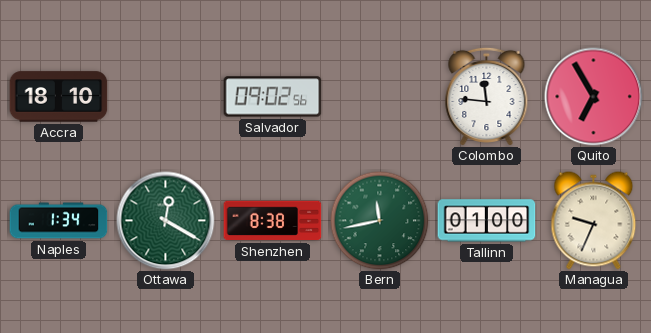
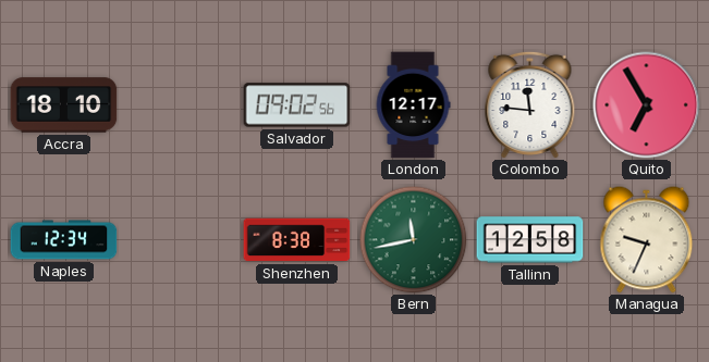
London: none -> 12:17
Naples: 1:34 -> 12:34
Ottawa: 12:20 -> none
Tallinn: 01:00 -> 12:58
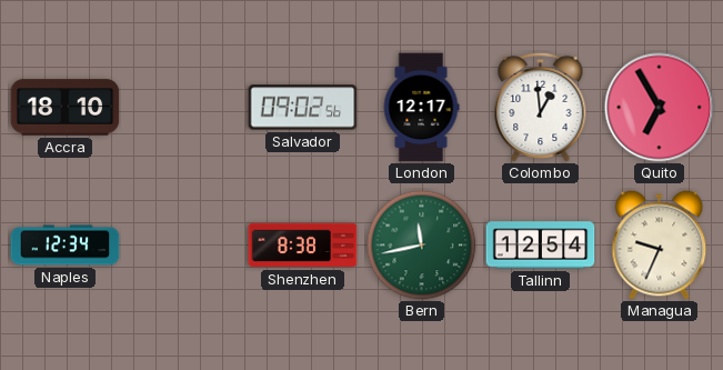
Colombo: 11:46 -> 12:59
Tallinn: 12:58 -> 12:54
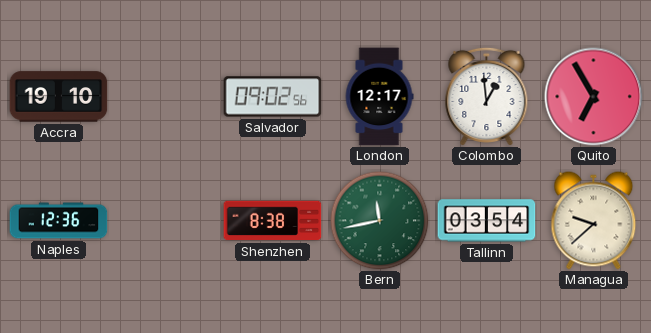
Accra: 18:10 -> 19:10
Naples: 12:34 -> 12:36
Tallinn: 12:54 -> 03:54
Managua: 9:34 -> 9:38
